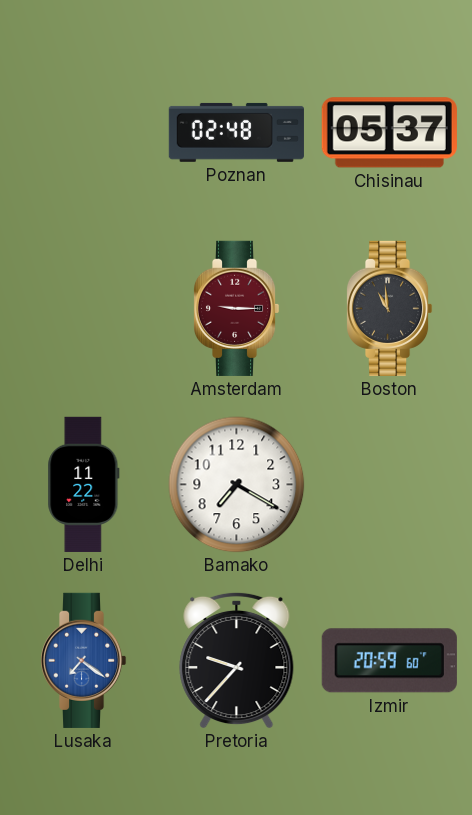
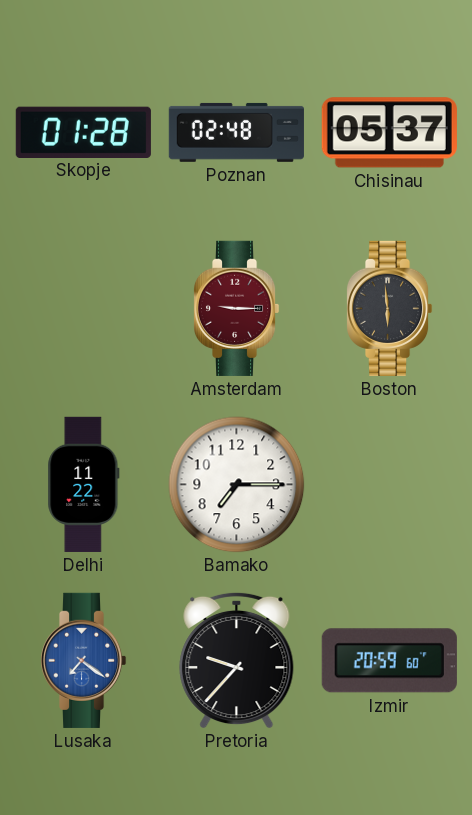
Skopje: none -> 01:28
Boston: 10:59 -> 5:59
Bamako: 7:20 -> 7:15
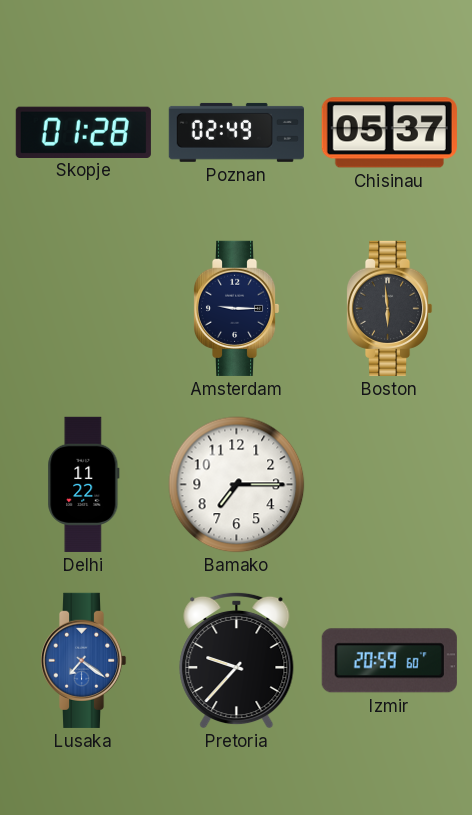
Poznan: 02:48 -> 02:49
Amsterdam dial: burgundy -> navy
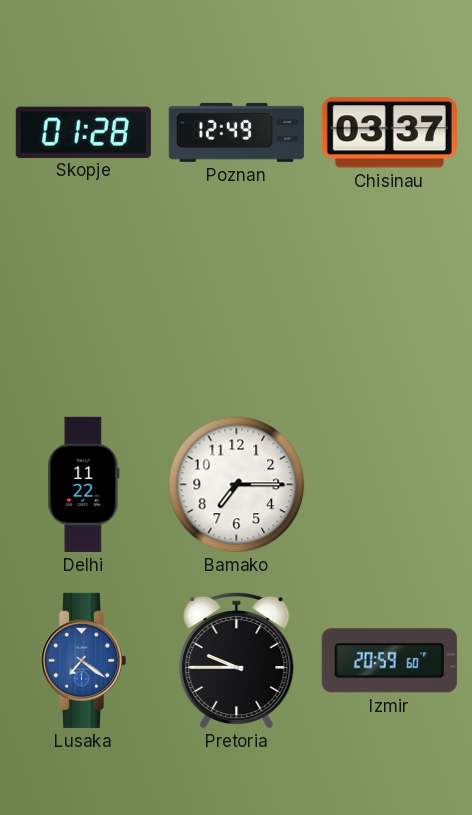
Poznan: 02:49 -> 12:49
Chisinau: 05:37 -> 03:37
Amsterdam: 9:15 -> none
Boston: 5:59 -> none
Pretoria: 9:37 -> 9:45
